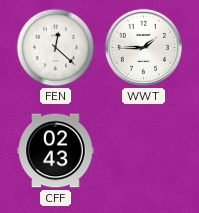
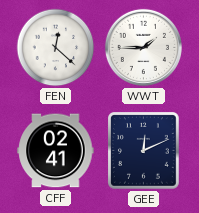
CFF: 02:43 -> 02:41
GEE: none -> 12:11
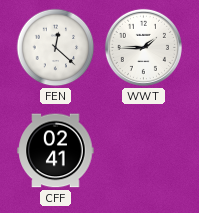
GEE: 12:11 -> none
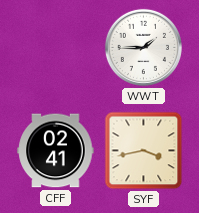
FEN: 12:22 -> none
SYF: none -> 3:43
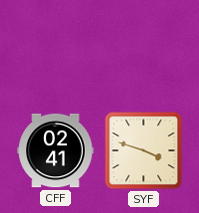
WWT: 1:45 -> none
SYF: 3:43 -> 3:48
